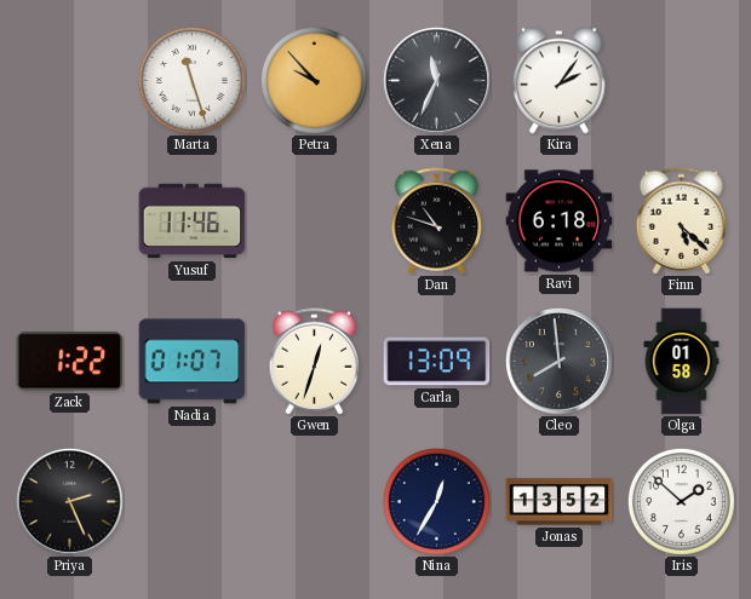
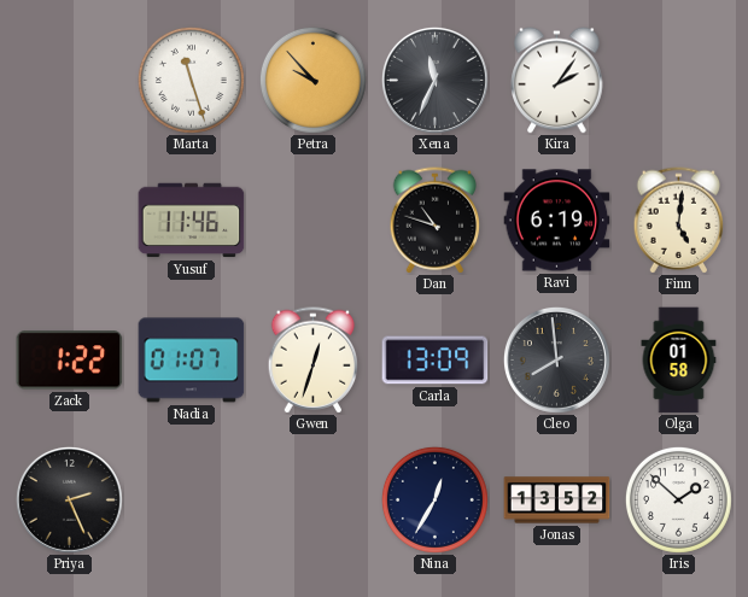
Ravi: 6:18 -> 6:19
Finn: 5:22 -> 5:01
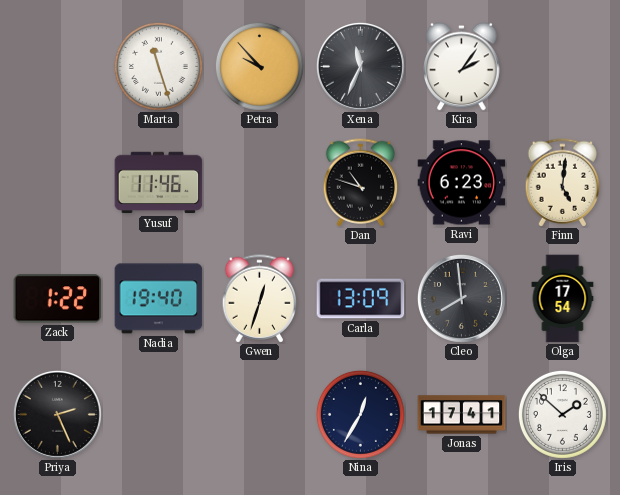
Ravi: 6:19 -> 6:23
Nadia: 01:07 -> 19:40
Olga: 01:58 -> 17:54
Jonas: 13:52 -> 17:41
